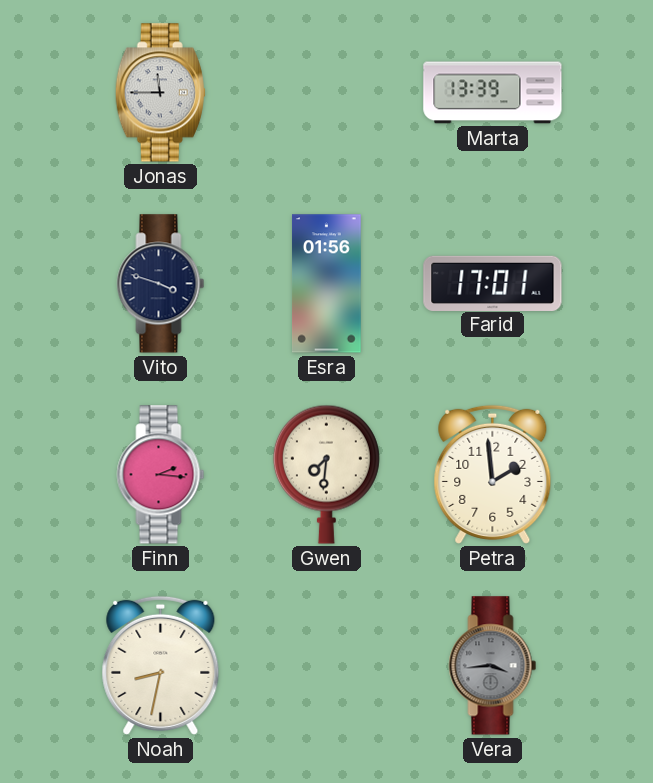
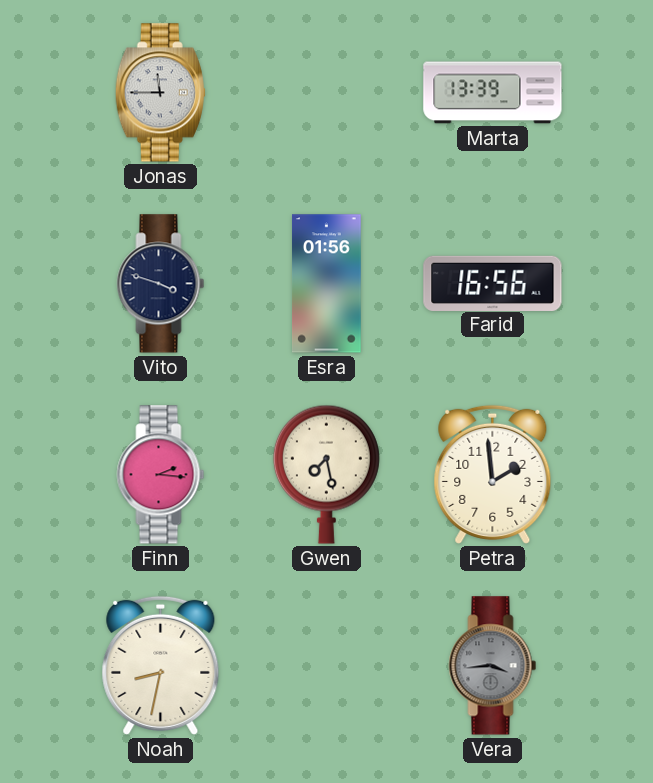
Farid: 17:01 -> 16:56
Gwen: 7:31 -> 7:28
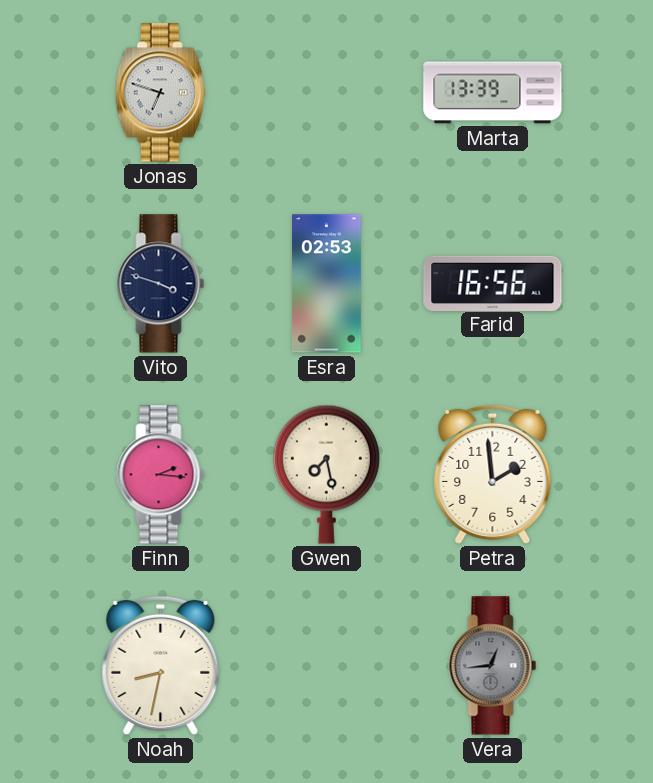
Jonas: 11:45 -> 6:48
Esra: 01:56 -> 02:53
Vera: 3:44 -> 12:44
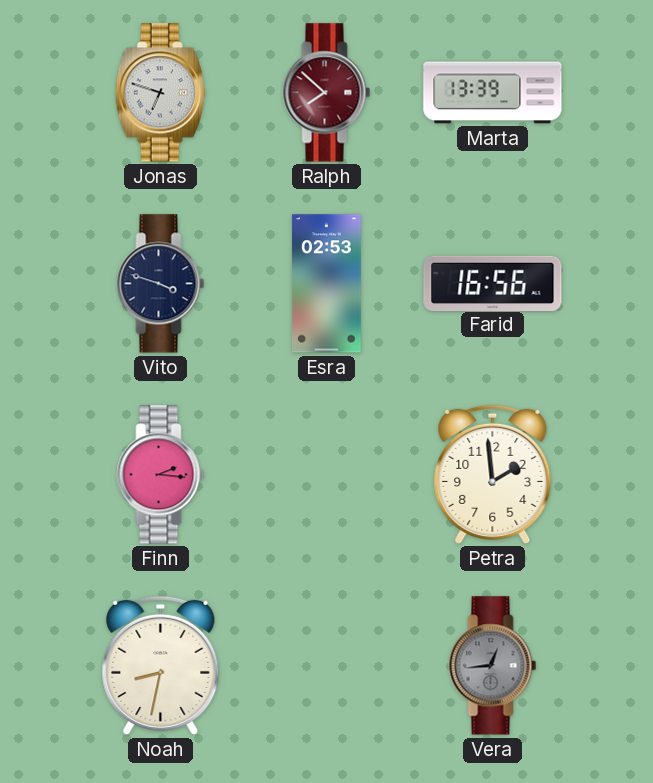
Ralph: none -> 7:52
Gwen: 7:28 -> none
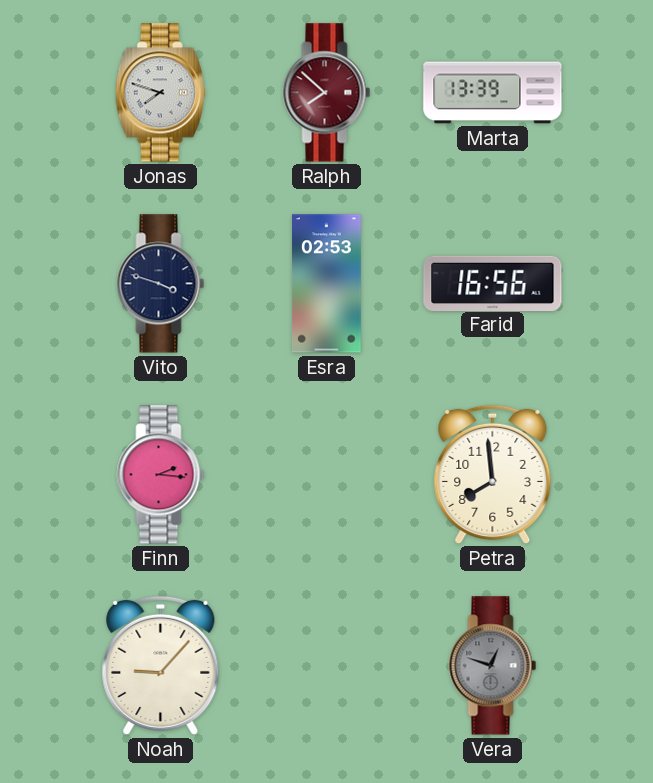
Jonas: 6:48 -> 7:48
Petra: 1:59 -> 7:59
Noah: 8:32 -> 9:07
Vera: 12:44 -> 12:48
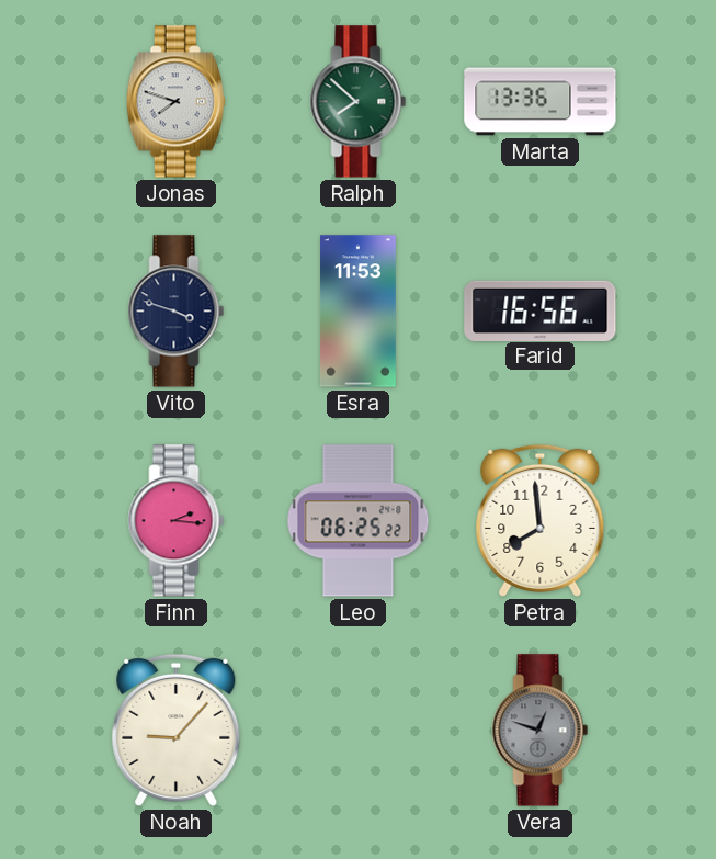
Ralph dial: burgundy -> green
Marta: 13:39 -> 13:36
Esra: 02:53 -> 11:53
Leo: none -> 06:25
